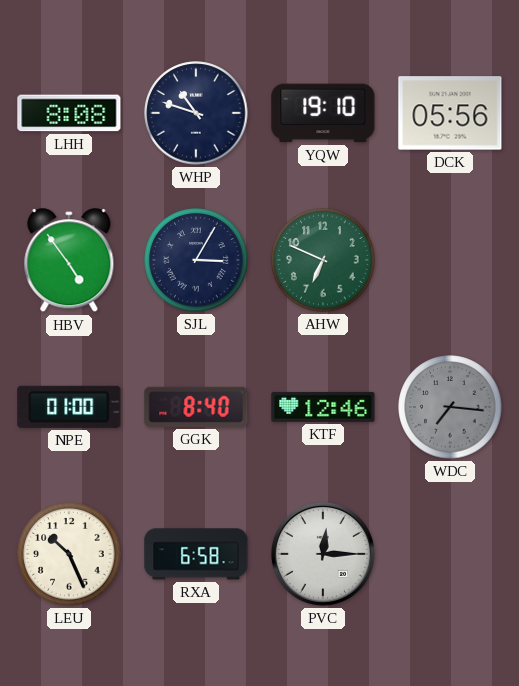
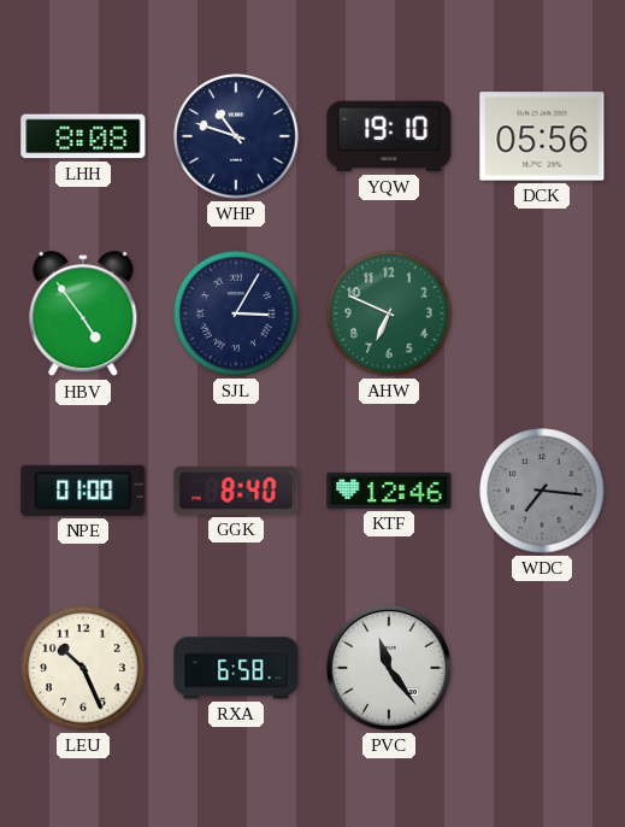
PVC: 12:15 -> 11:24
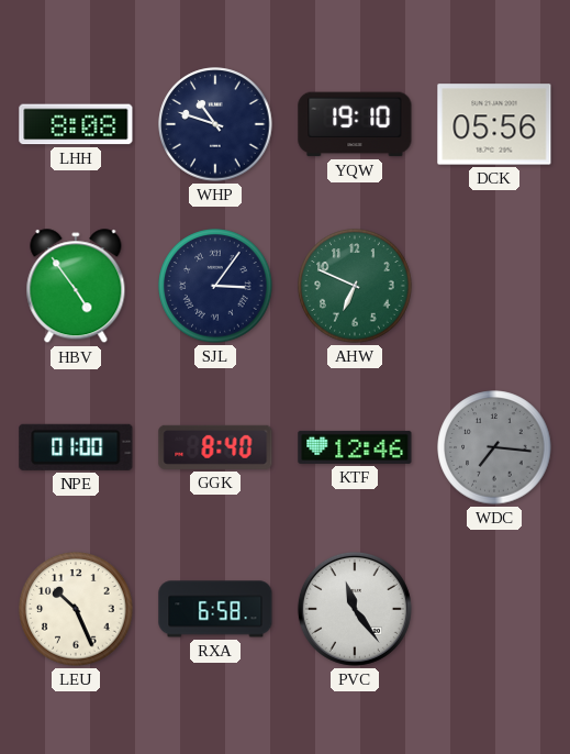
SJL: 3:05 -> 3:06
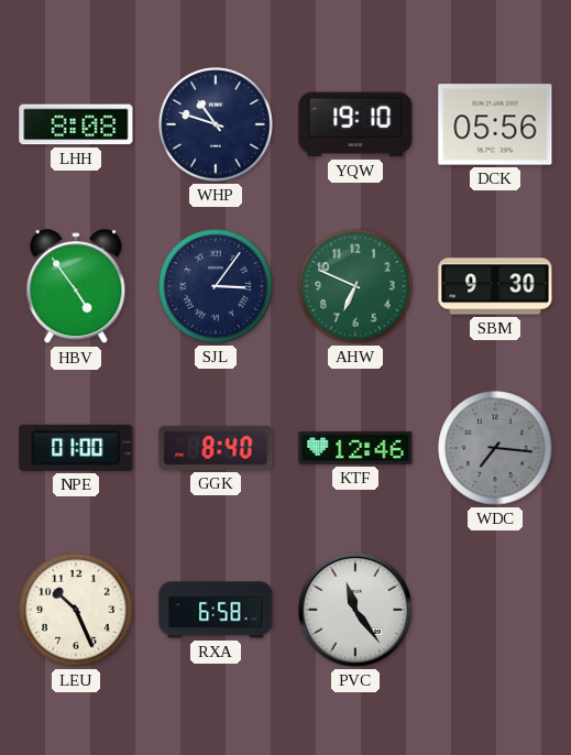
SBM: none -> 9:30
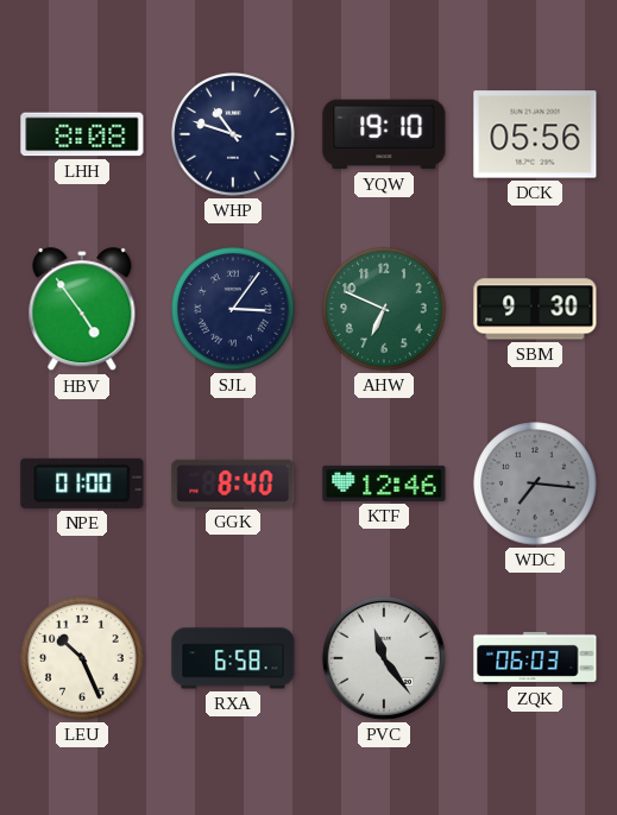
ZQK: none -> 06:03
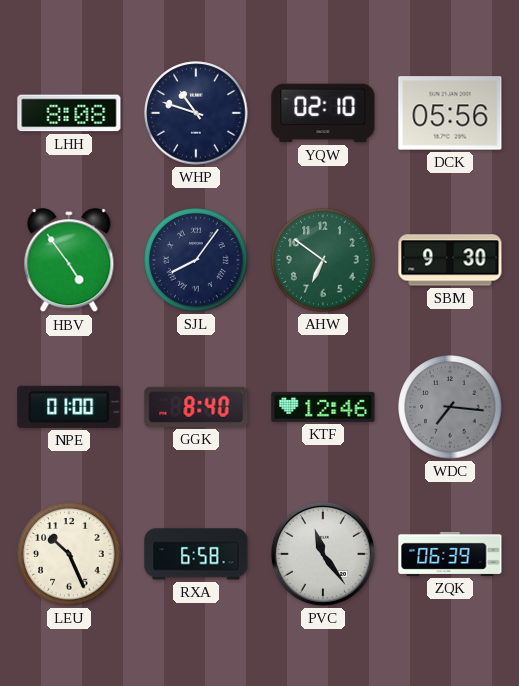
YQW: 19:10 -> 02:10
SJL: 3:06 -> 8:06
AHW: 6:49 -> 6:51
ZQK: 06:03 -> 06:39
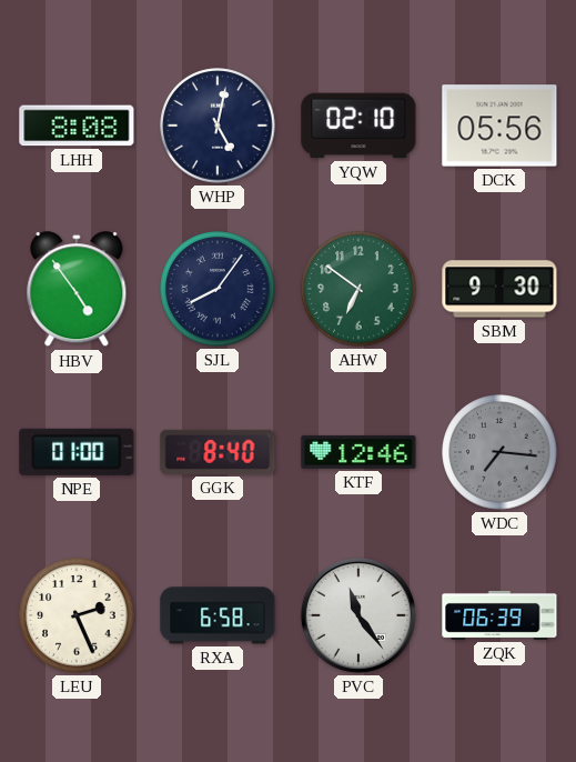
WHP: 10:48 -> 5:02
LEU: 10:26 -> 2:26
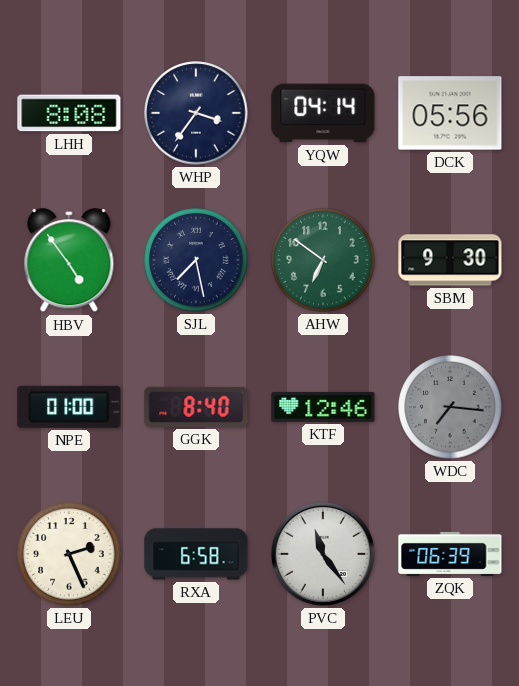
WHP: 5:02 -> 3:36
YQW: 02:10 -> 04:14
SJL: 8:06 -> 7:28
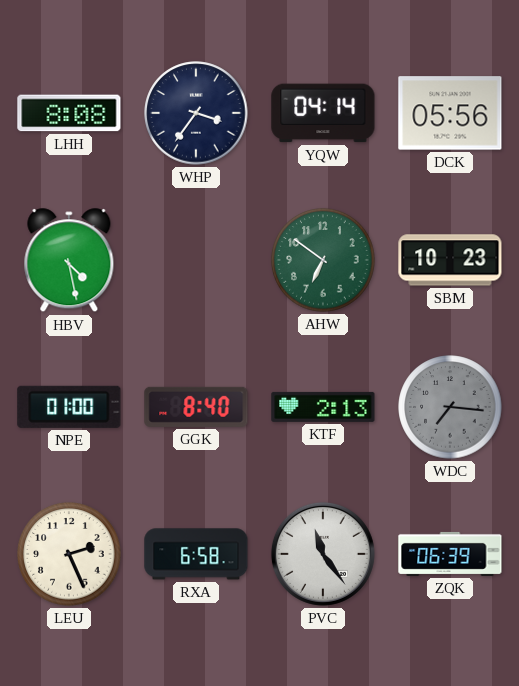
HBV: 4:54 -> 4:28
SJL: 7:28 -> none
SBM: 9:30 -> 10:23
KTF: 12:46 -> 2:13
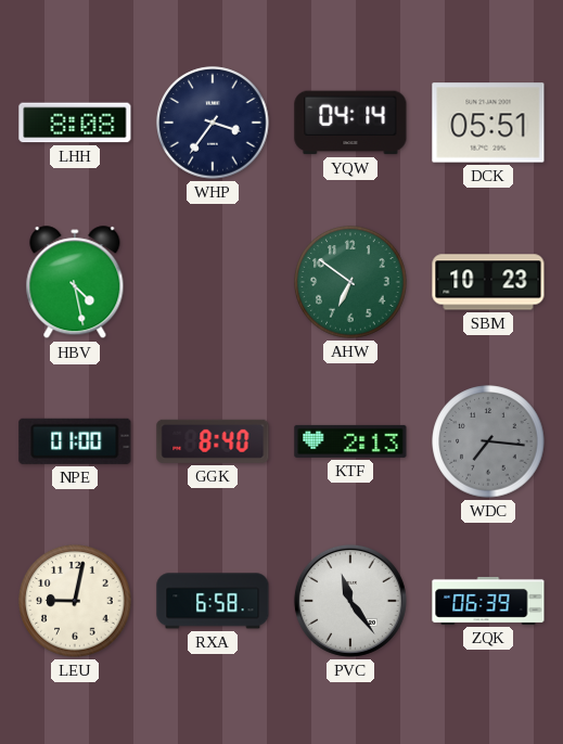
DCK: 05:56 -> 05:51
LEU: 2:26 -> 9:02
